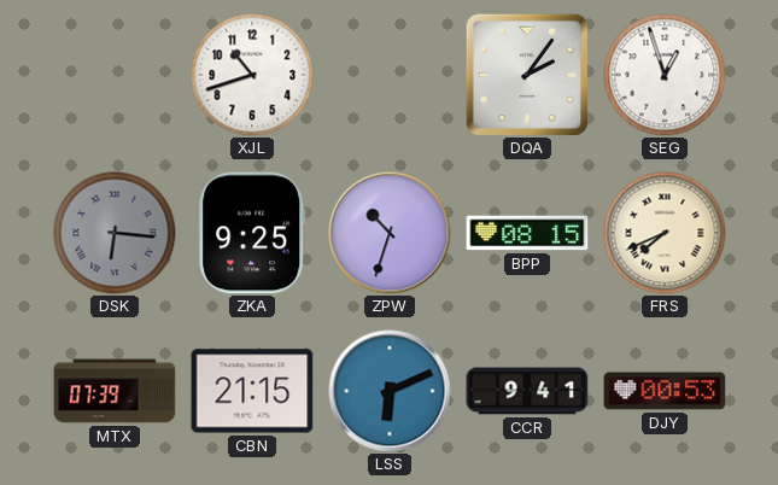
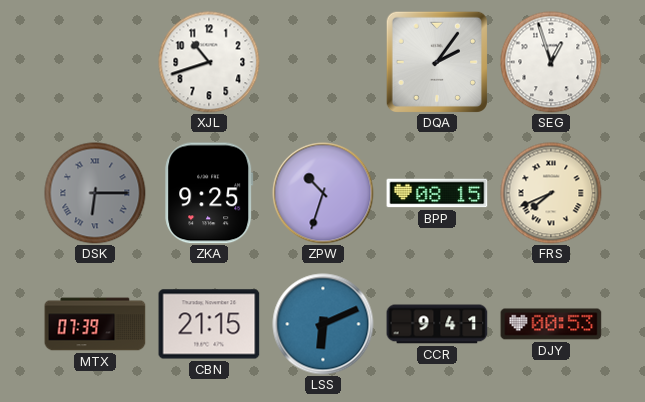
DSK: 6:16 -> 6:15
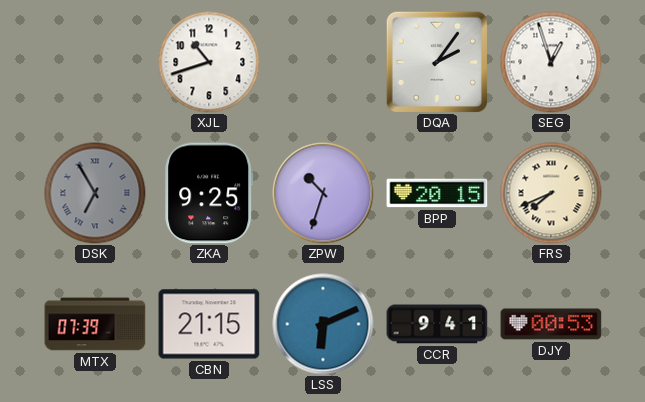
DSK: 6:15 -> 6:55
BPP: 08:15 -> 20:15
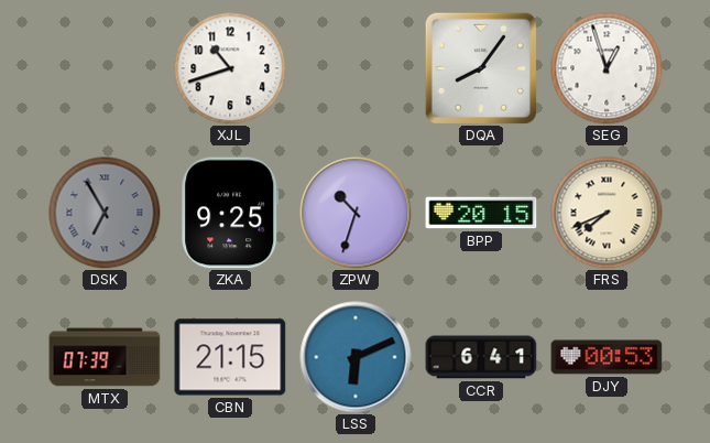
DQA: 2:06 -> 8:06
CCR: 9:41 -> 6:41
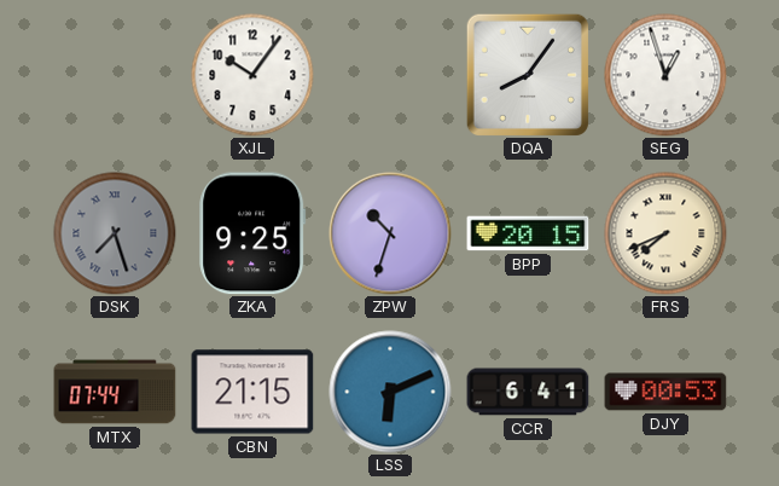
XJL: 10:42 -> 10:06
DSK: 6:55 -> 7:27
MTX: 07:39 -> 07:44
